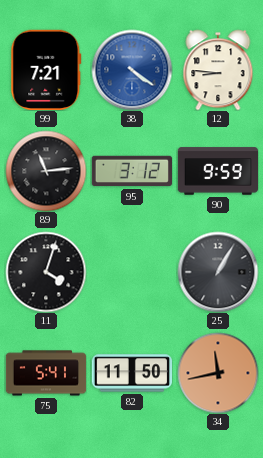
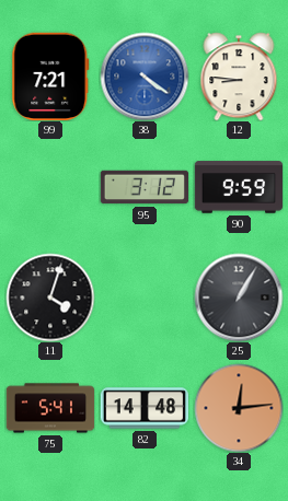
89: 11:14 -> none
82: 11:50 -> 14:48
34: 11:43 -> 12:14
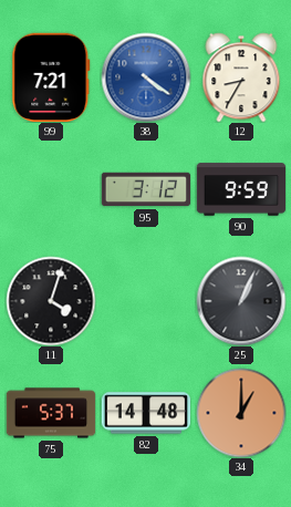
12: 8:46 -> 8:35
25: 1:05 -> 1:04
75: 5:41 -> 5:37
34: 12:14 -> 1:00
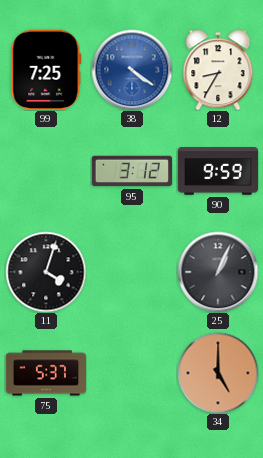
99: 7:21 -> 7:25
82: 14:48 -> none
34: 1:00 -> 5:00
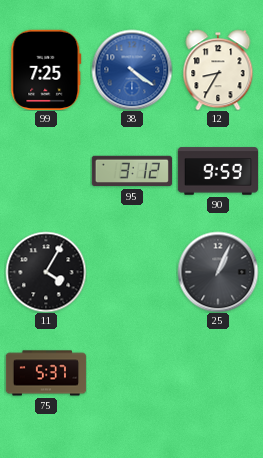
11: 4:03 -> 4:05
34: 5:00 -> none
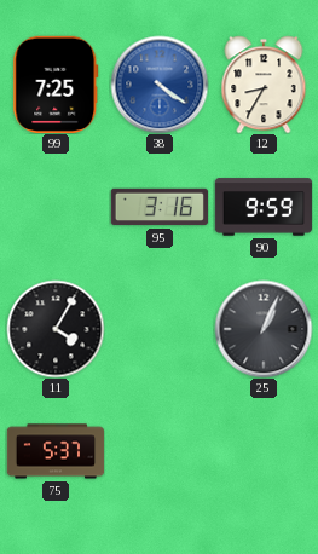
95: 3:12 -> 3:16
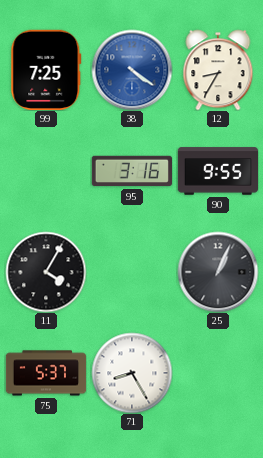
90: 9:59 -> 9:55
71: none -> 8:25
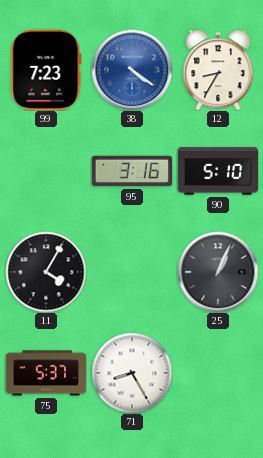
99: 7:25 -> 7:23
90: 9:55 -> 5:10
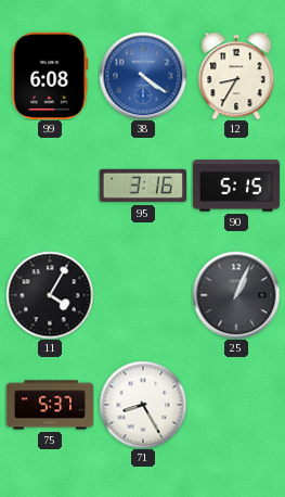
99: 7:23 -> 6:08
90: 5:10 -> 5:15
